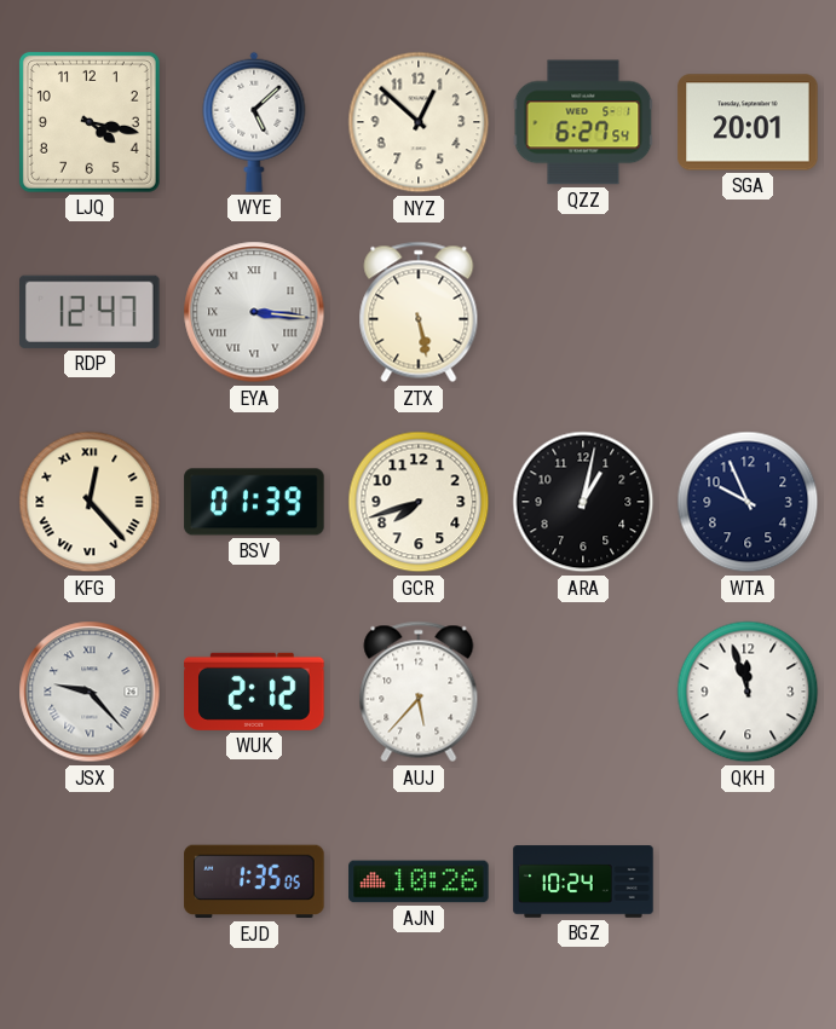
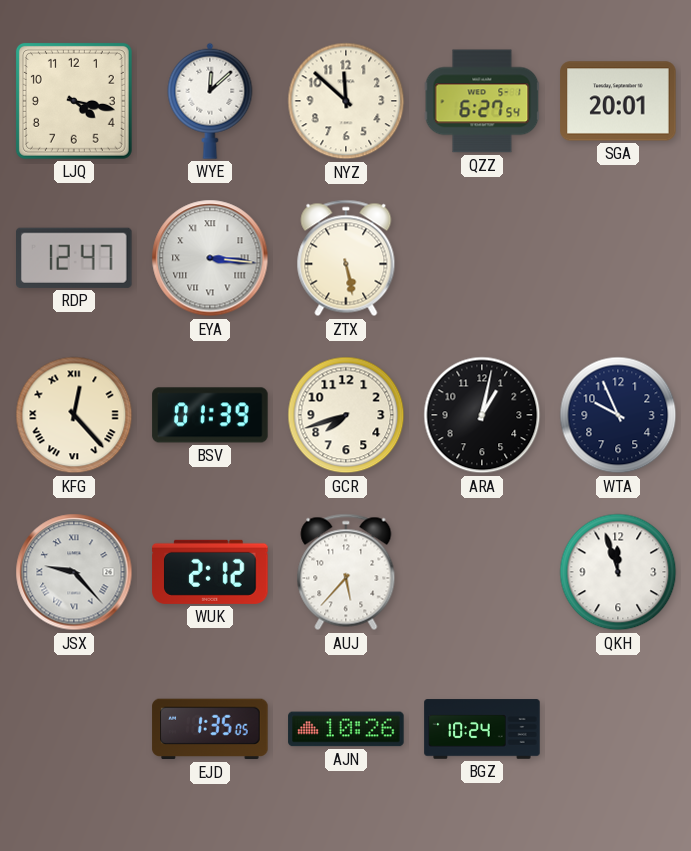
WYE: 5:08 -> 12:08
NYZ: 12:52 -> 11:52
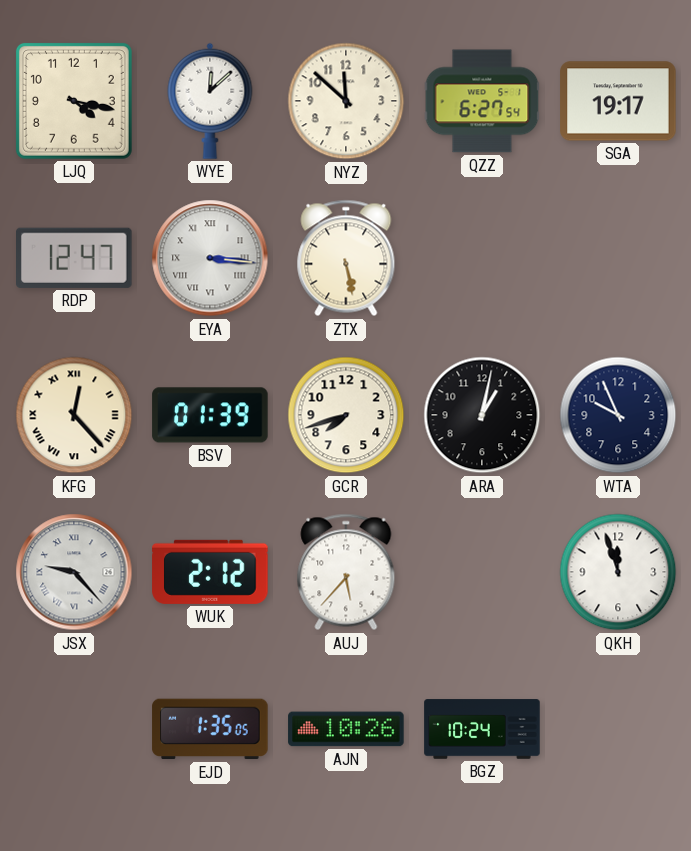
SGA: 20:01 -> 19:17
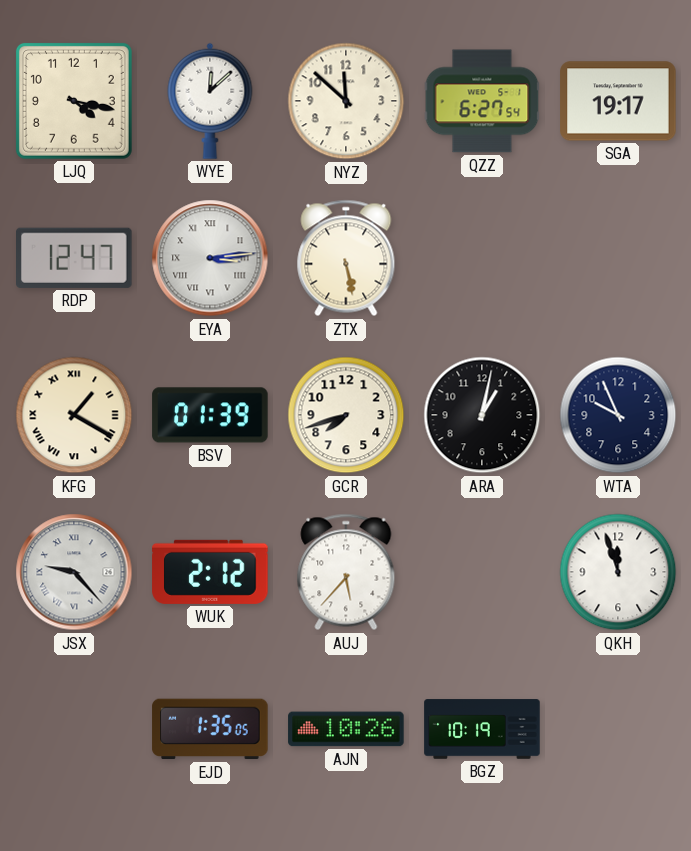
EYA: 3:16 -> 3:14
KFG: 12:23 -> 1:20
BGZ: 10:24 -> 10:19
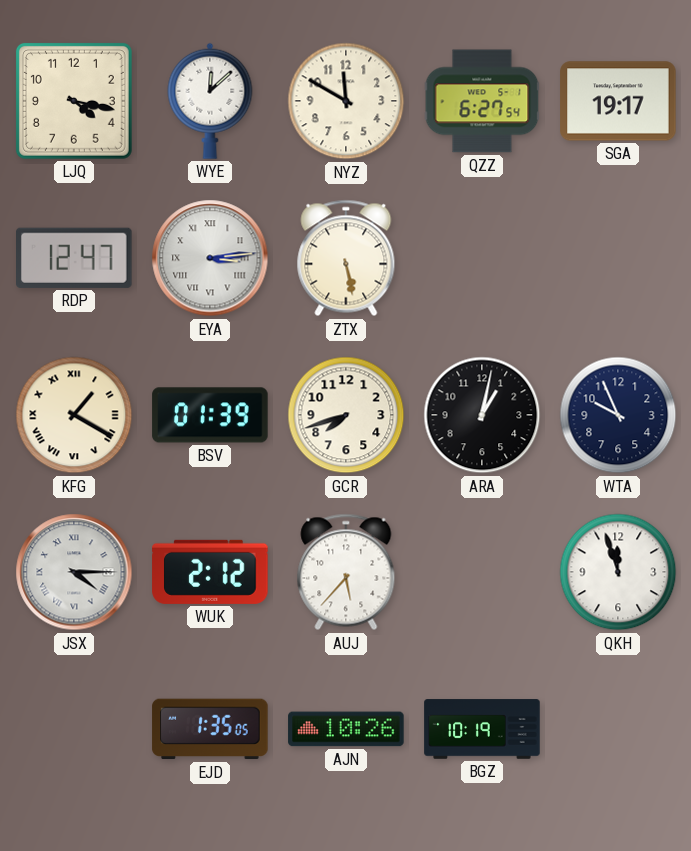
NYZ: 11:52 -> 11:50
JSX: 9:23 -> 4:15
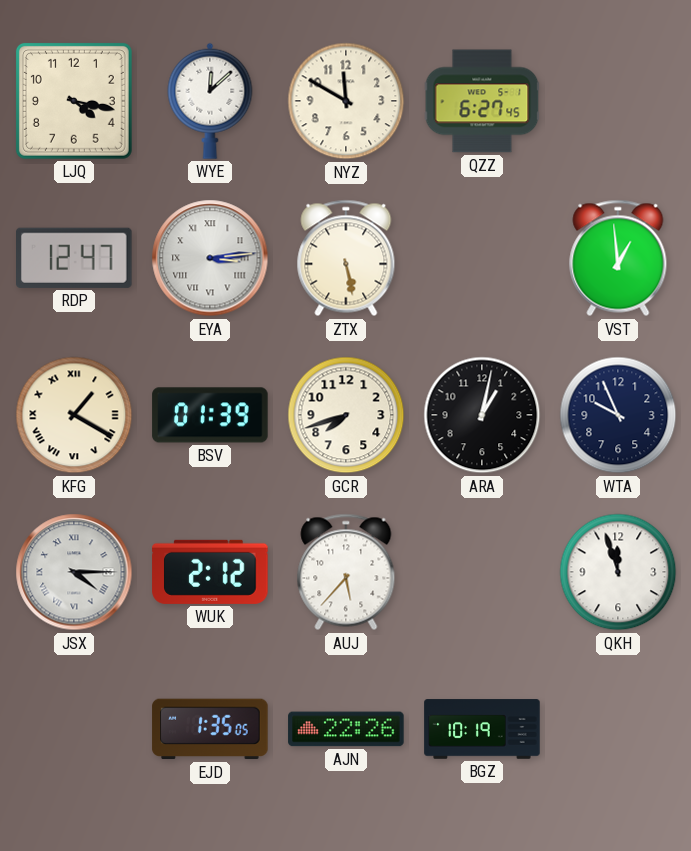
QZZ: 6:27:54 -> 6:27:45
SGA: 19:17 -> none
VST: none -> 12:59
AJN: 10:26 -> 22:26
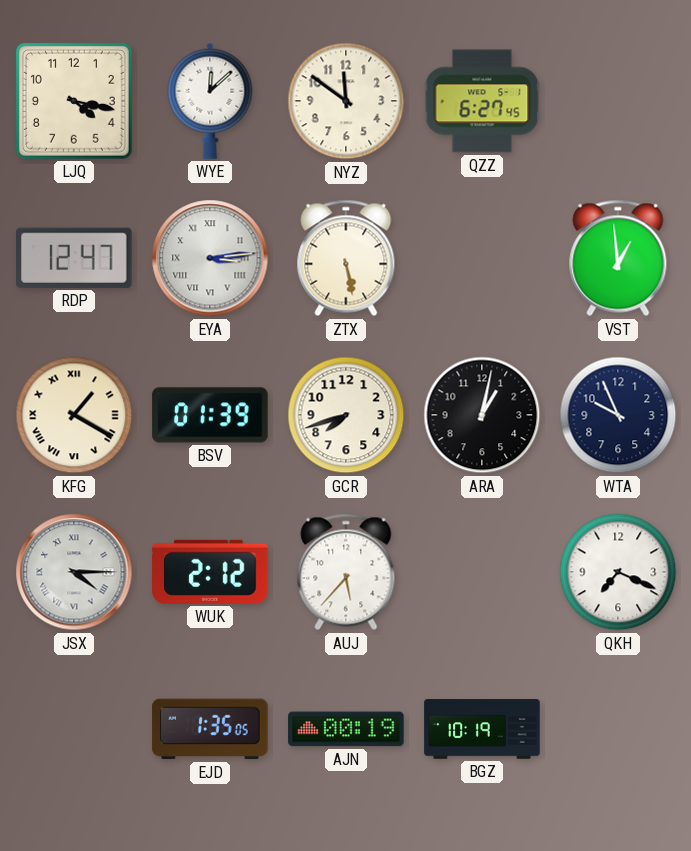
NYZ: 11:50 -> 11:51
QKH: 11:57 -> 7:19
AJN: 22:26 -> 00:19
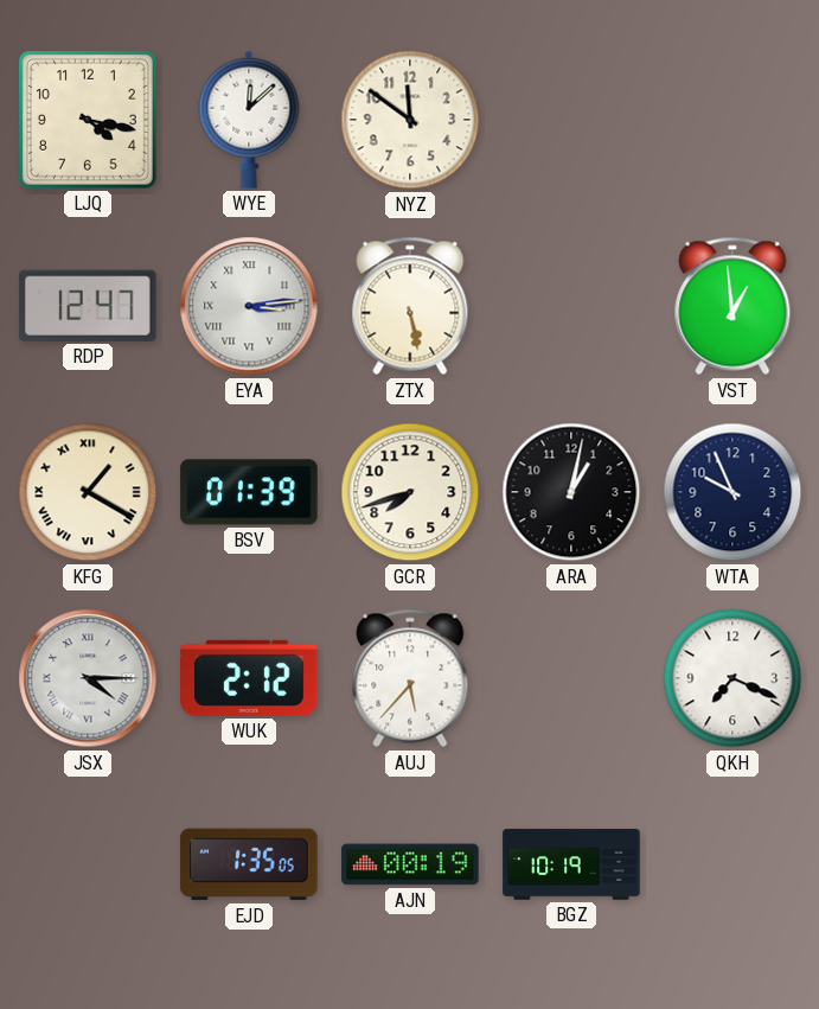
QZZ: 6:27 -> none
